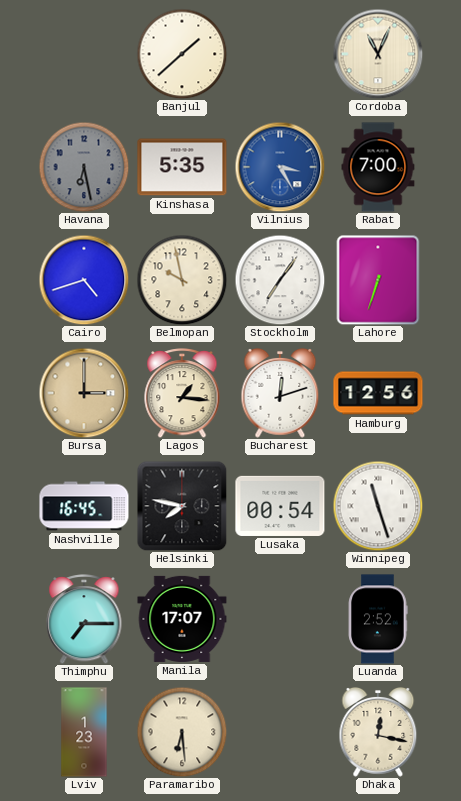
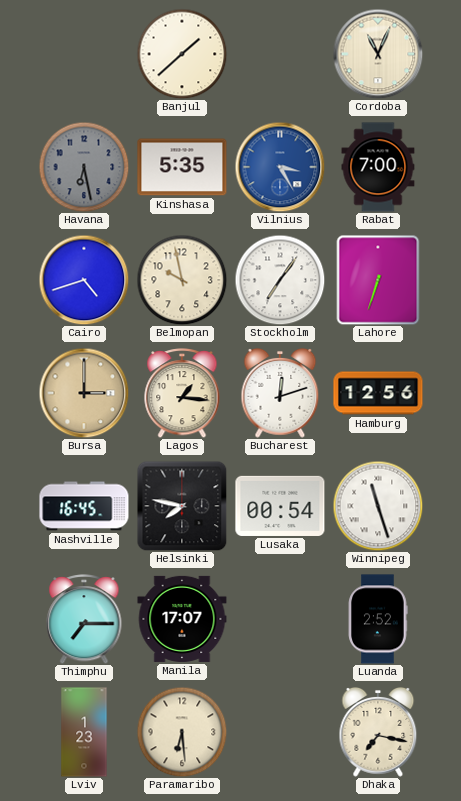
Dhaka: 12:17 -> 7:17
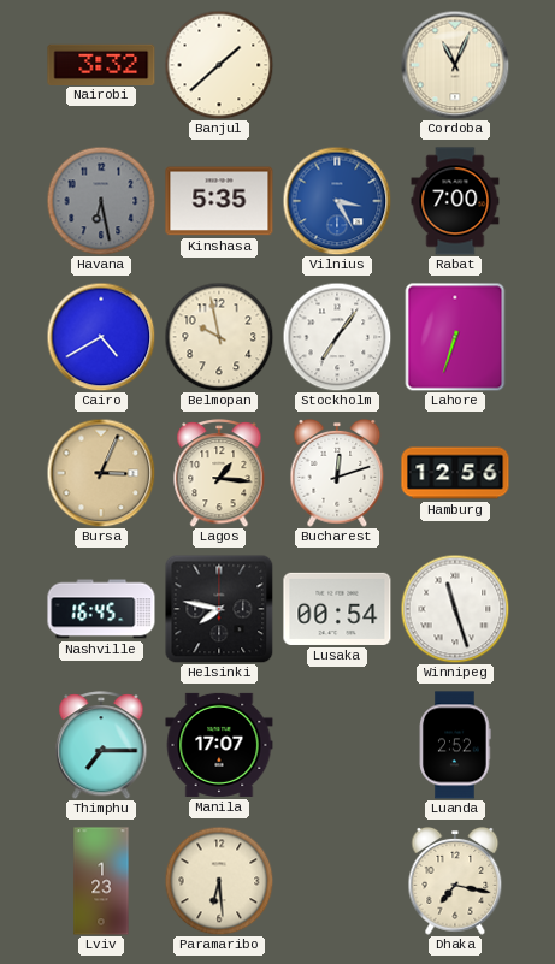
Nairobi: none -> 3:32
Cairo: 4:42 -> 4:40
Bursa: 3:00 -> 3:04
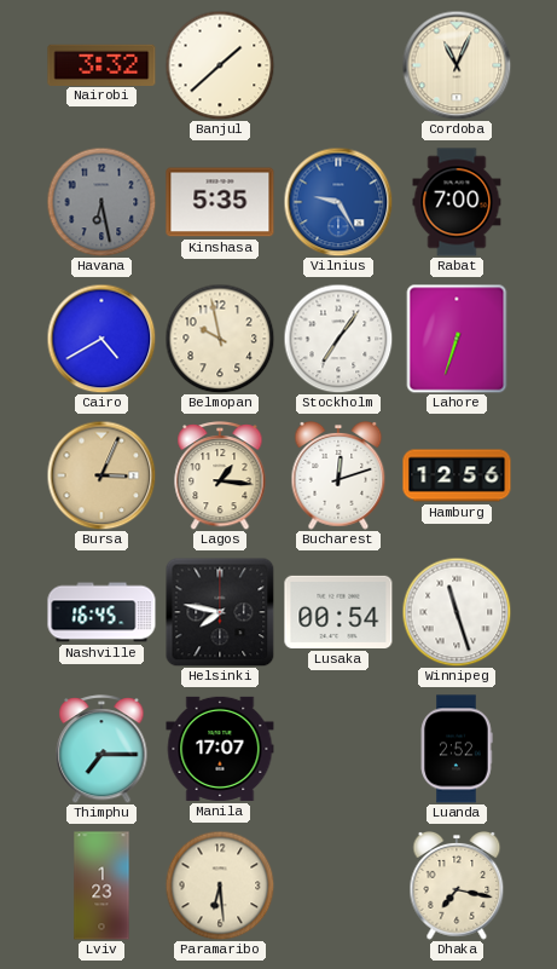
Vilnius: 3:25 -> 9:25
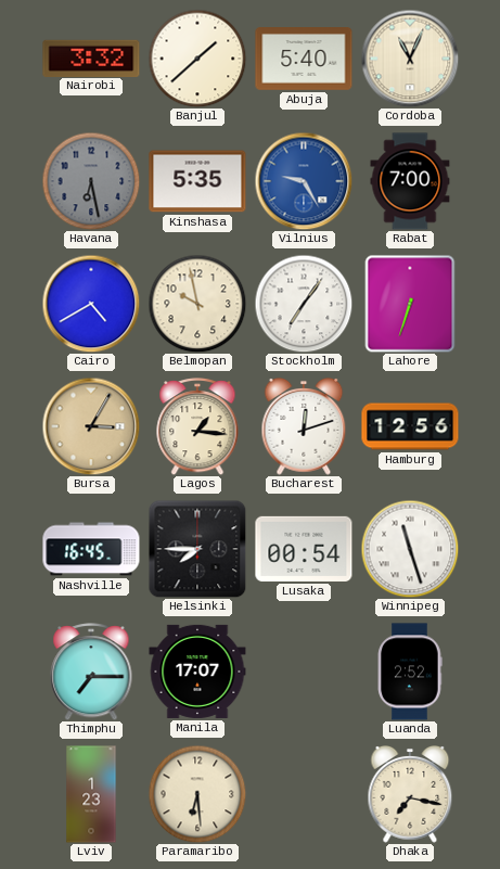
Abuja: none -> 5:40
Bursa: 3:04 -> 3:05
Helsinki: 7:47 -> 7:45
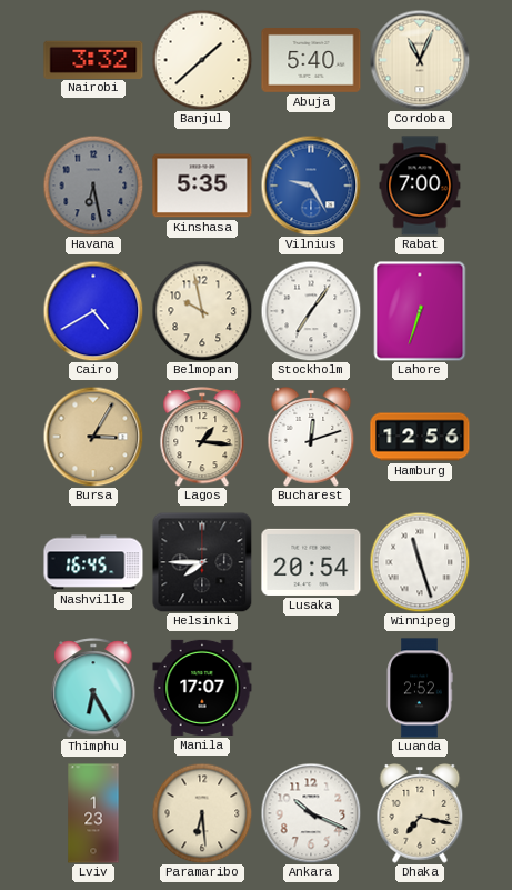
Lusaka: 00:54 -> 20:54
Thimphu: 7:15 -> 6:25
Ankara: none -> 10:19
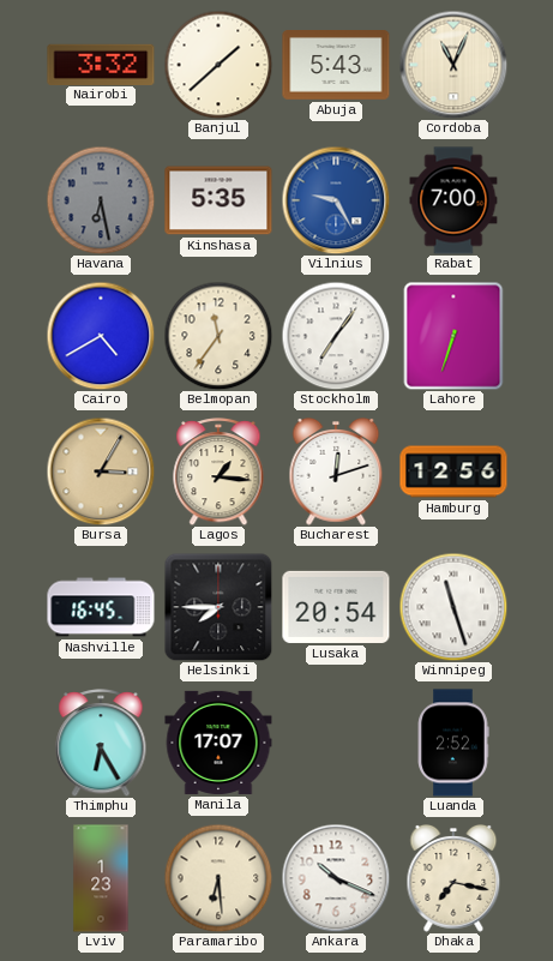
Abuja: 5:40 -> 5:43
Belmopan: 9:58 -> 11:36
